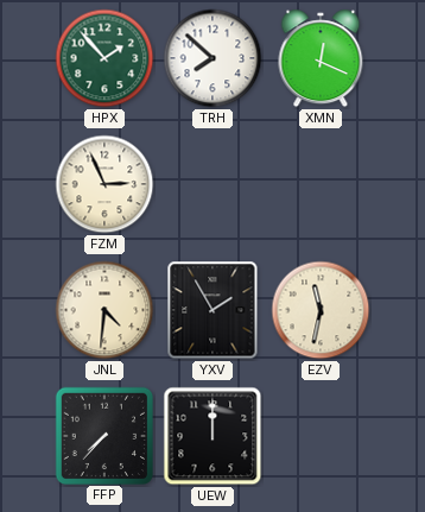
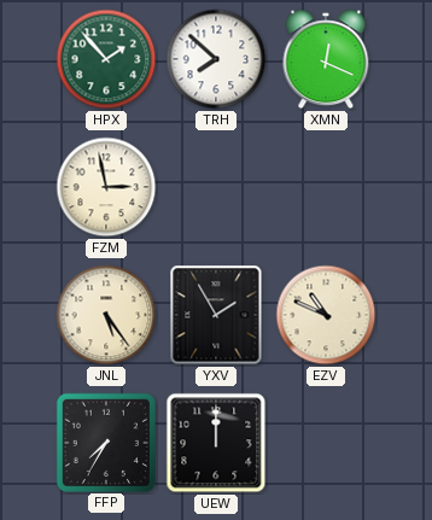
FZM: 2:56 -> 2:58
JNL: 4:31 -> 5:24
EZV: 11:32 -> 10:49
FFP: 7:37 -> 7:35
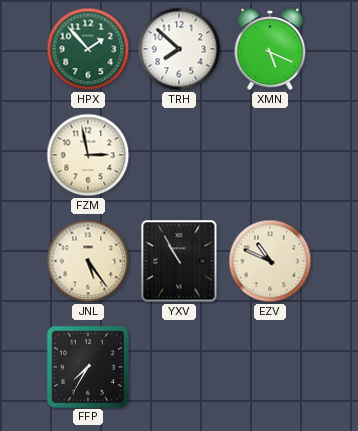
XMN: 12:19 -> 5:19
YXV: 1:55 -> 10:55
UEW: 12:00 -> none
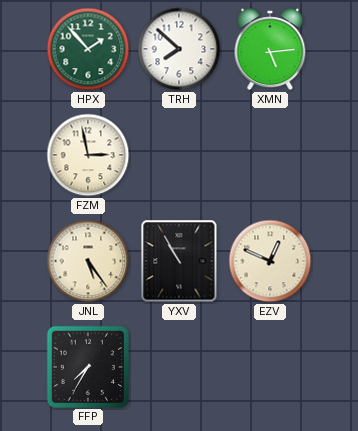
XMN: 5:19 -> 5:14
EZV: 10:49 -> 12:49
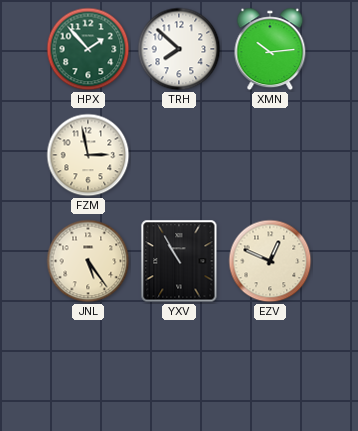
XMN: 5:14 -> 10:14
FFP: 7:35 -> none
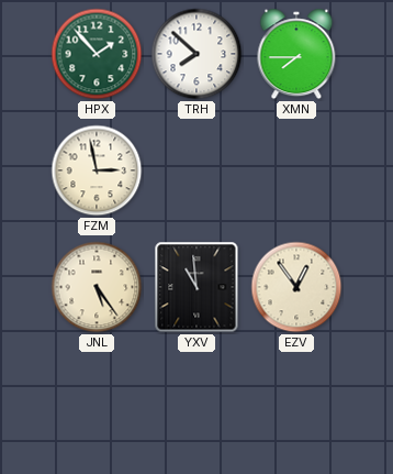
XMN: 10:14 -> 7:45
YXV: 10:55 -> 10:59
EZV: 12:49 -> 12:54
